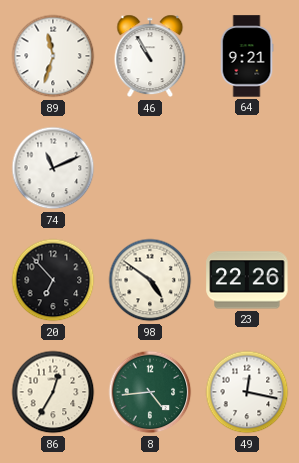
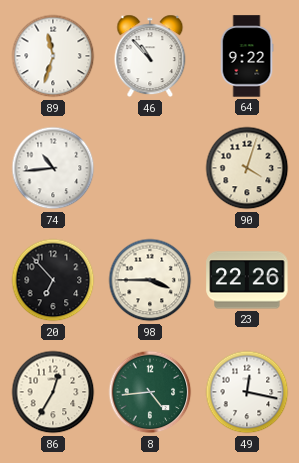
46: 10:55 -> 10:53
64: 9:21 -> 9:22
74: 11:11 -> 10:44
90: none -> 4:03
98: 4:51 -> 3:45
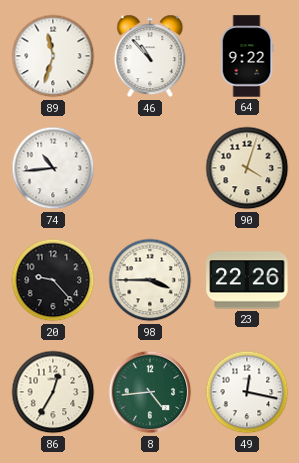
20: 6:53 -> 9:23
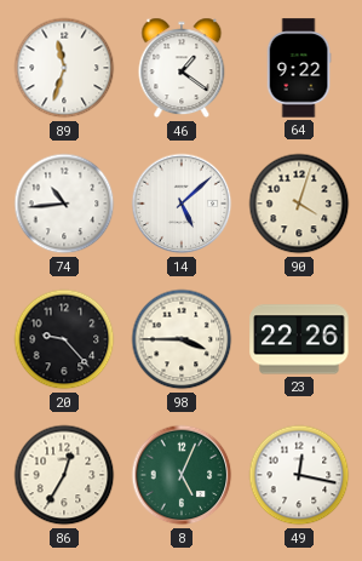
46: 10:53 -> 1:21
14: none -> 5:08
8: 4:44 -> 5:04
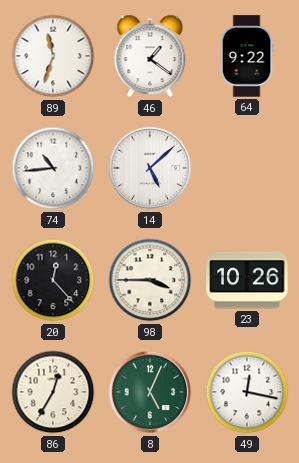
90: 4:03 -> none
20: 9:23 -> 12:23
23: 22:26 -> 10:26
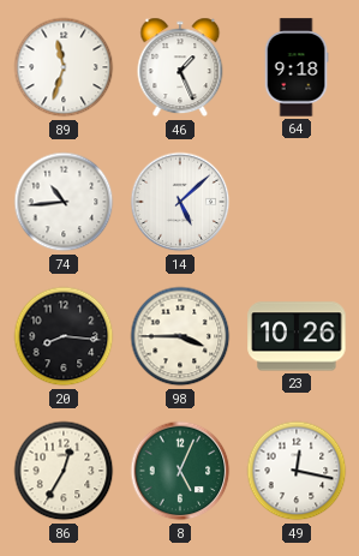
46: 1:21 -> 1:26
64: 9:22 -> 9:18
20: 12:23 -> 8:16
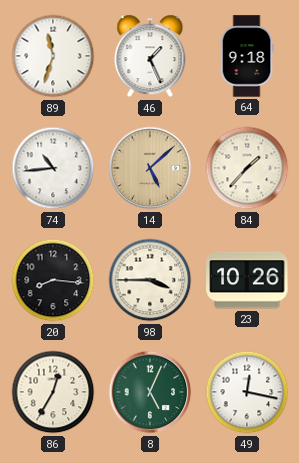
14 dial: white -> champagne
84: none -> 1:37
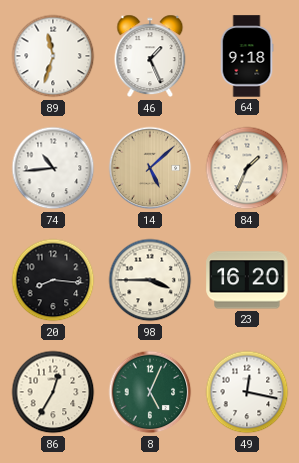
84: 1:37 -> 1:34
23: 10:26 -> 16:20
